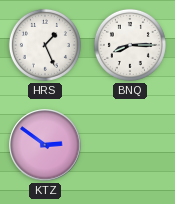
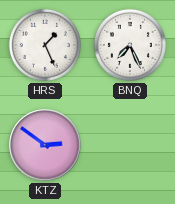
BNQ: 8:15 -> 7:26
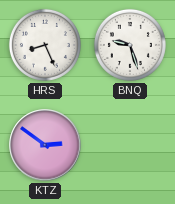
HRS: 1:26 -> 8:26
BNQ: 7:26 -> 9:27
